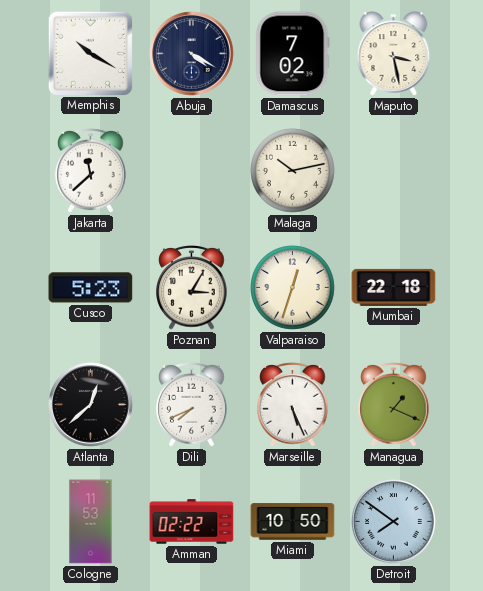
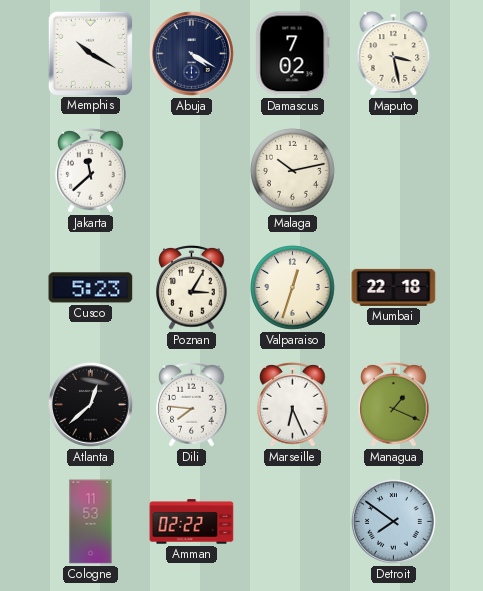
Dili: 7:41 -> 7:46
Marseille: 5:26 -> 6:26
Miami: 10:50 -> none
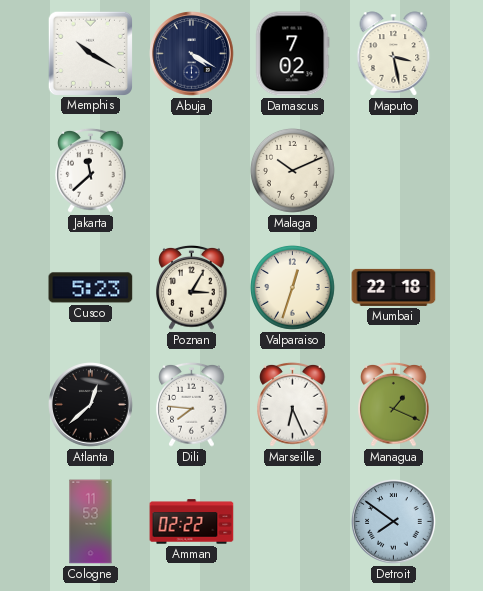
Malaga: 10:13 -> 10:11
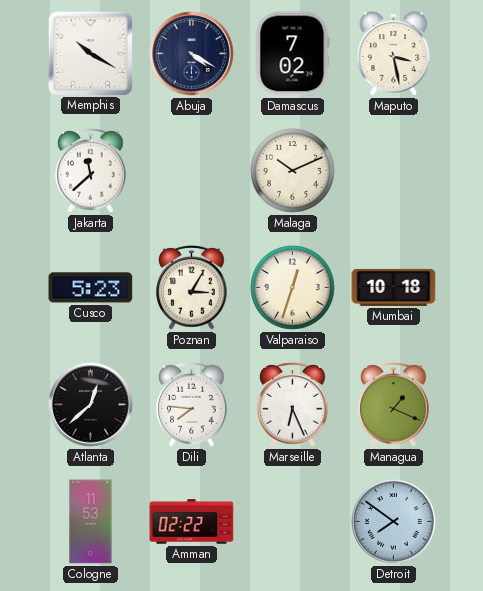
Mumbai: 22:18 -> 10:18
